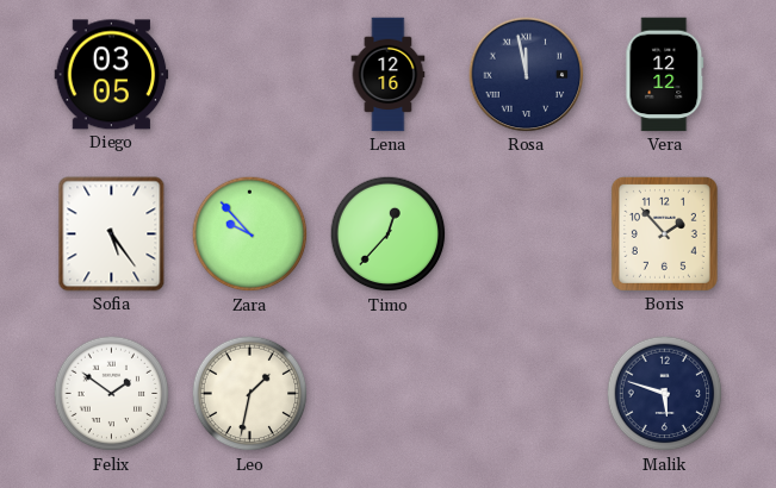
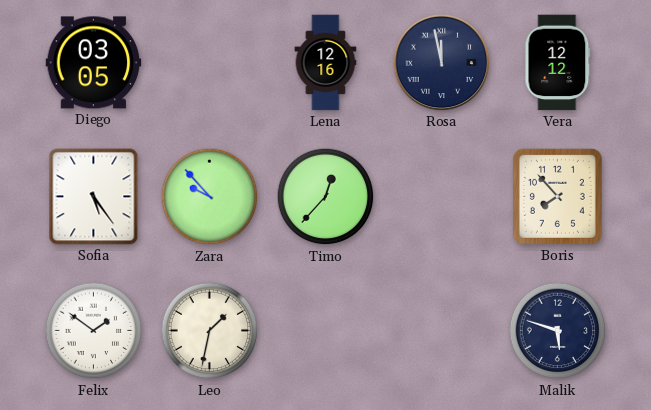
Boris: 1:53 -> 7:53
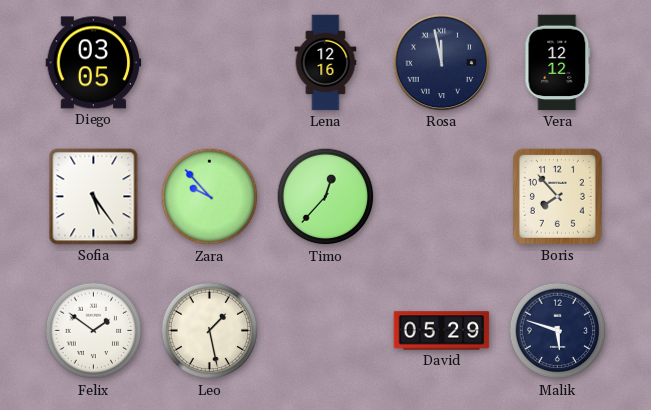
Leo: 1:32 -> 1:28
David: none -> 05:29
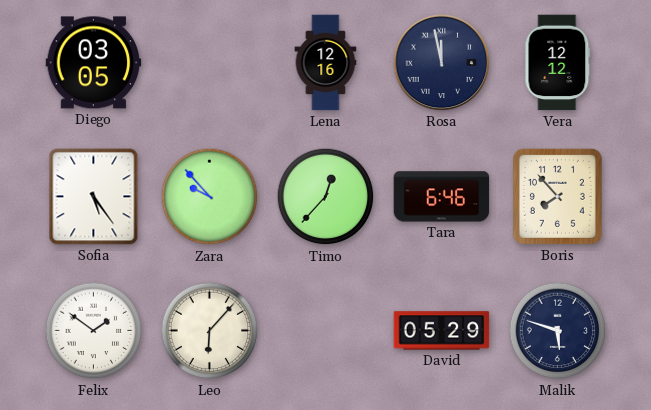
Tara: none -> 6:46
Leo: 1:28 -> 6:07
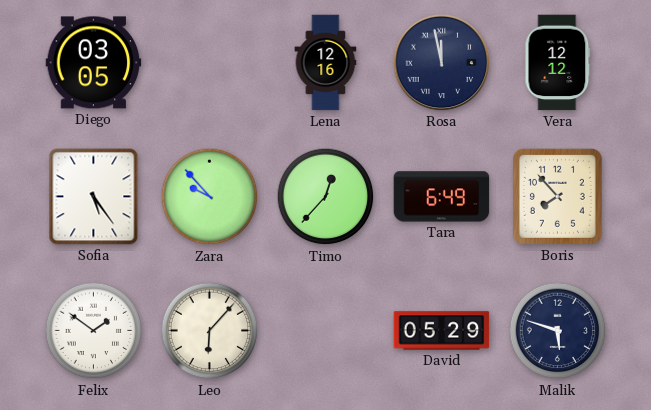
Tara: 6:46 -> 6:49
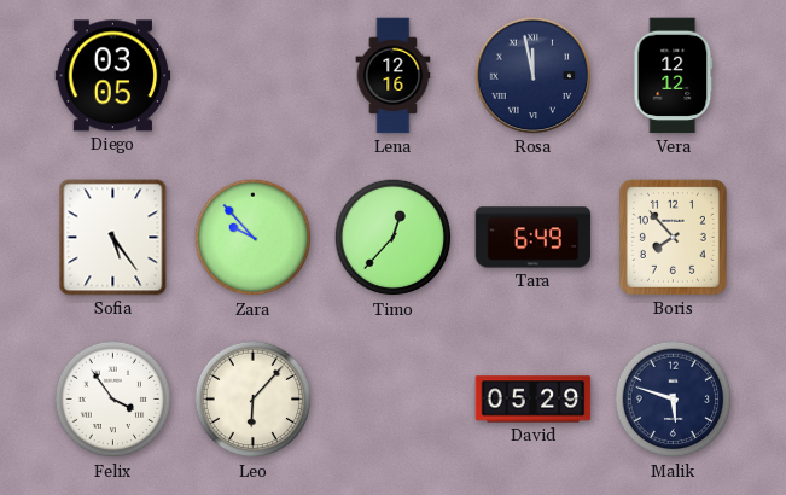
Felix: 1:51 -> 3:54
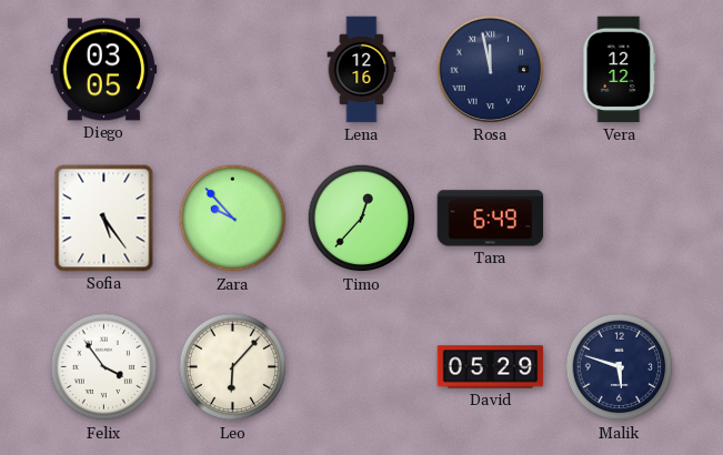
Boris: 7:53 -> none
